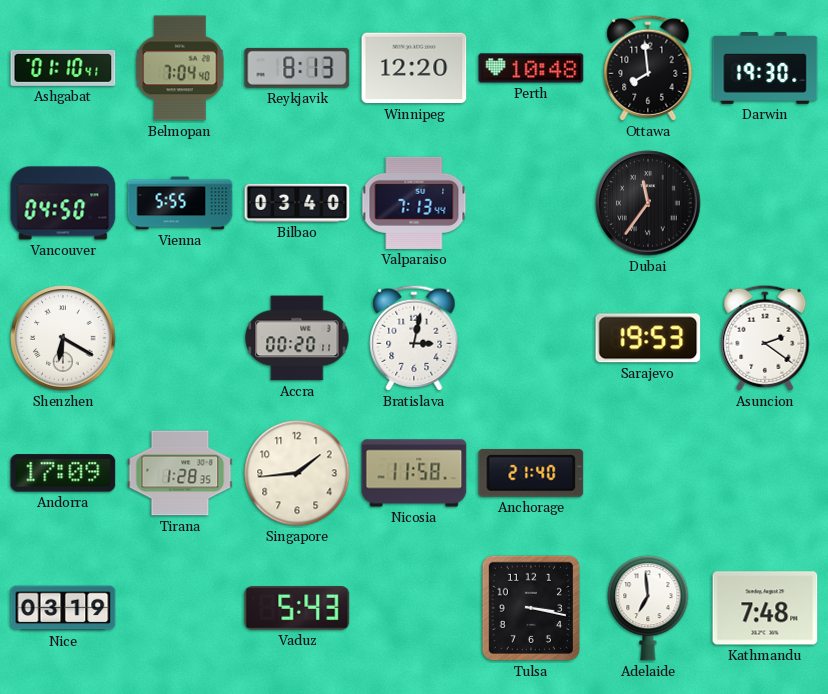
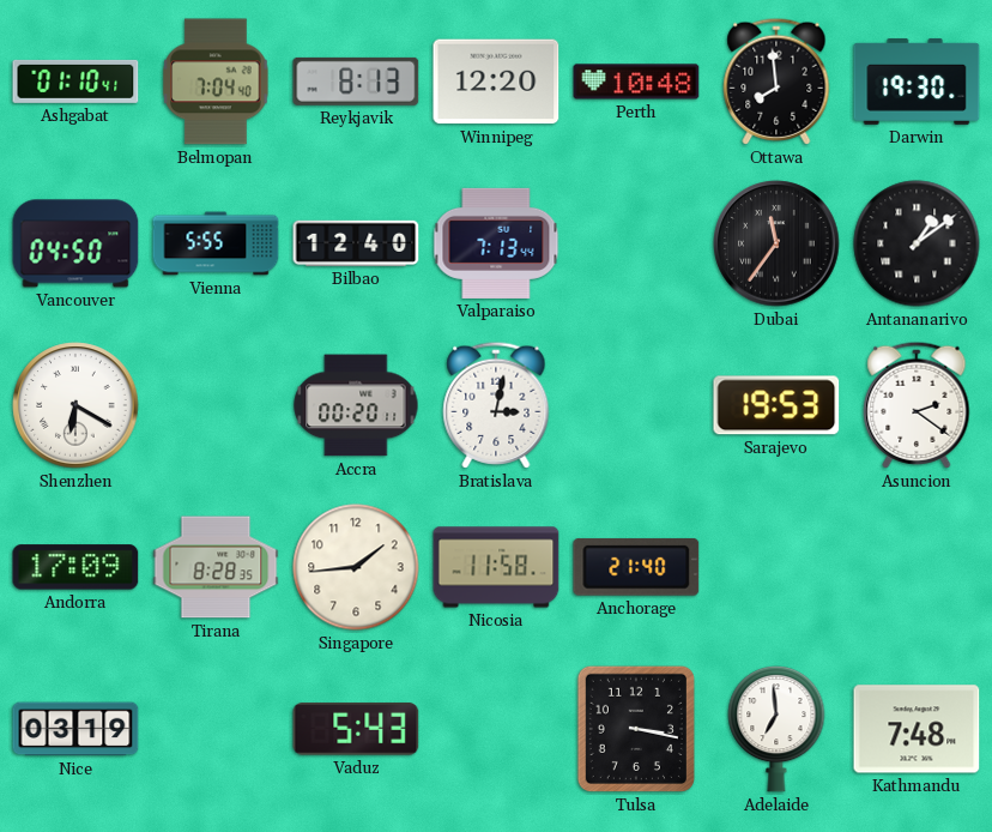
Bilbao: 03:40 -> 12:40
Antananarivo: none -> 1:09
Tirana: 1:28 -> 8:28
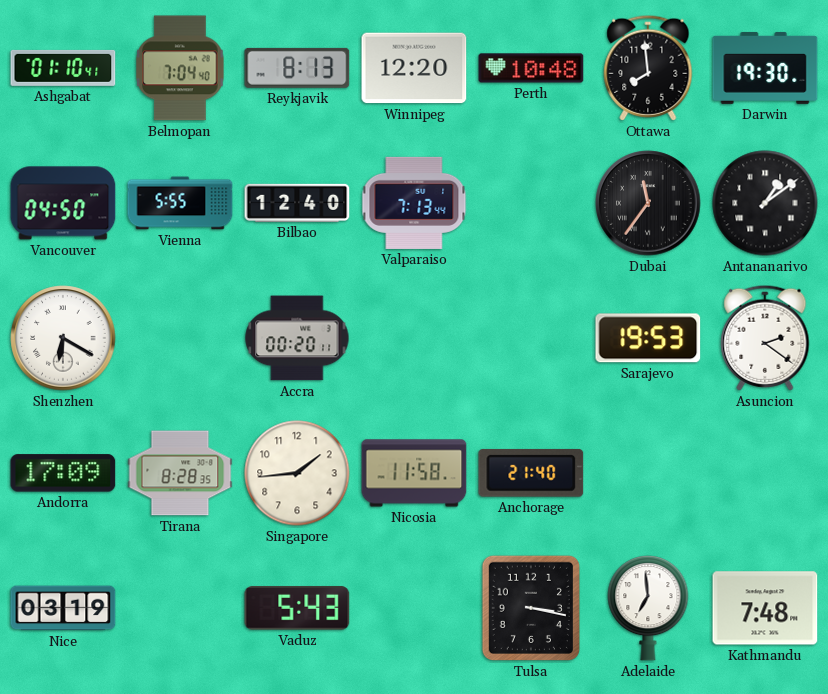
Bratislava: 3:02 -> none
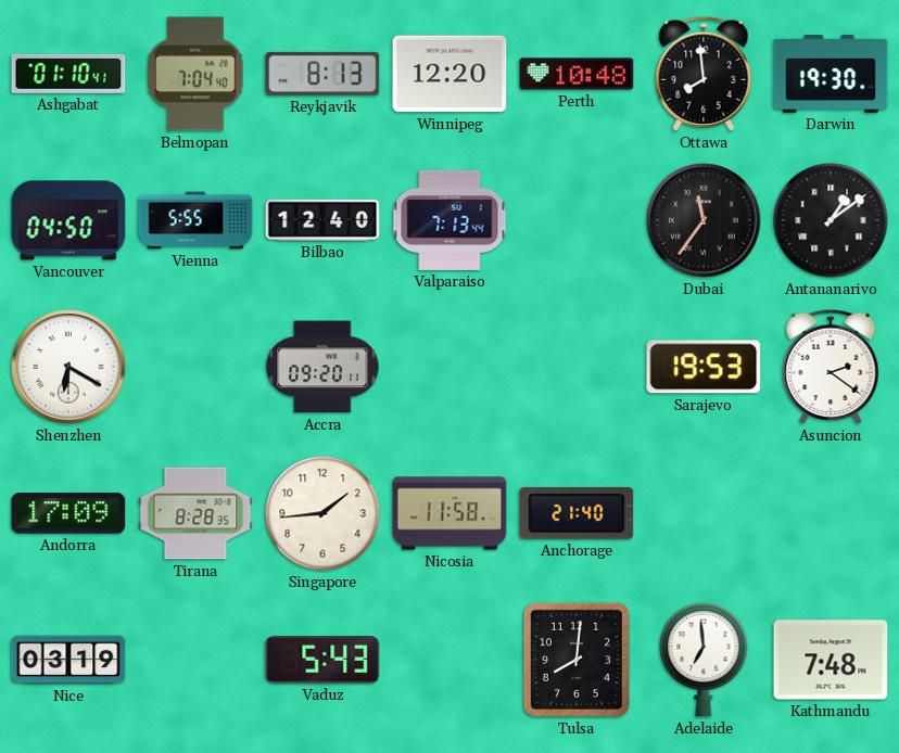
Accra: 00:20 -> 09:20
Tulsa: 3:17 -> 8:01
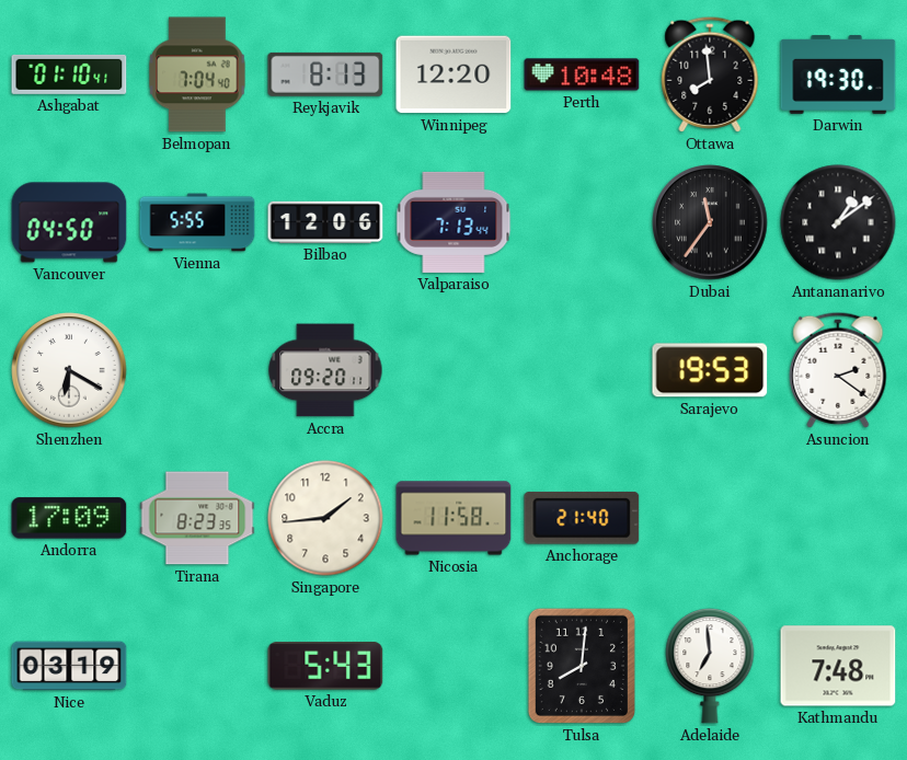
Bilbao: 12:40 -> 12:06
Tirana: 8:28 -> 8:23
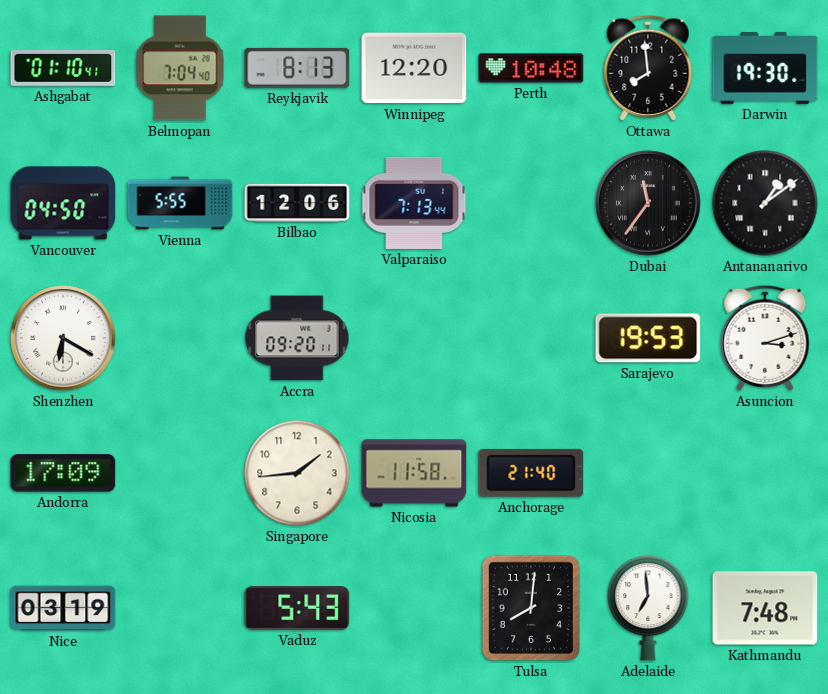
Asuncion: 2:21 -> 3:12
Tirana: 8:23 -> none
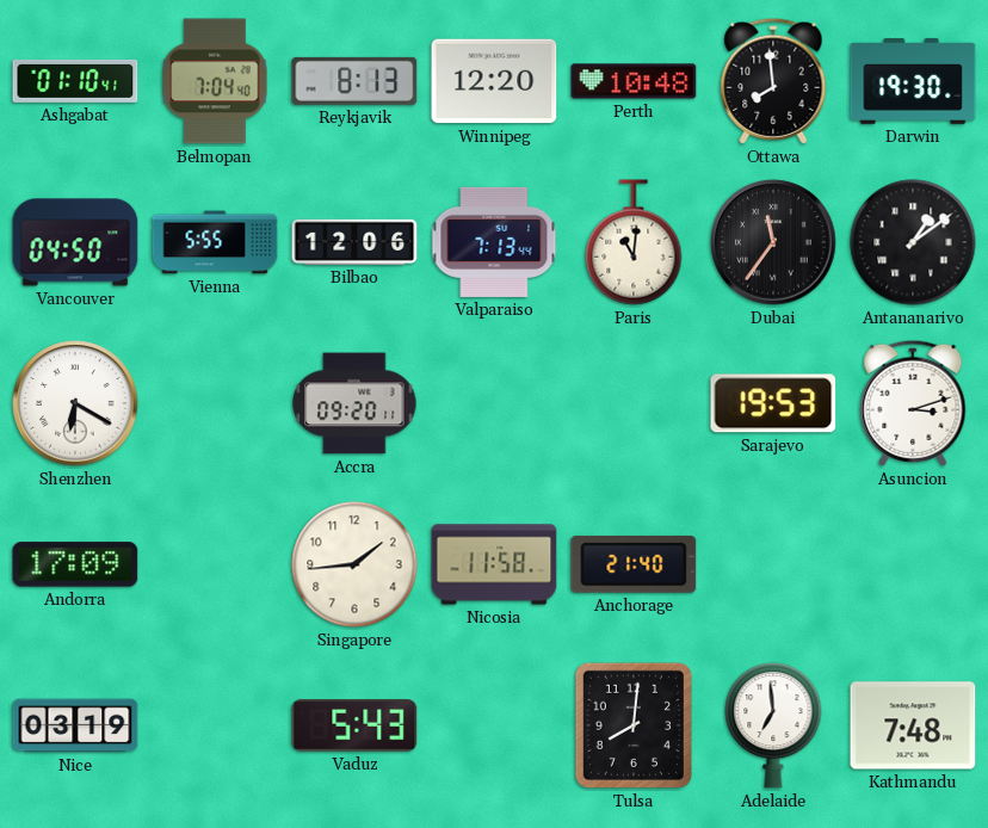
Paris: none -> 11:01
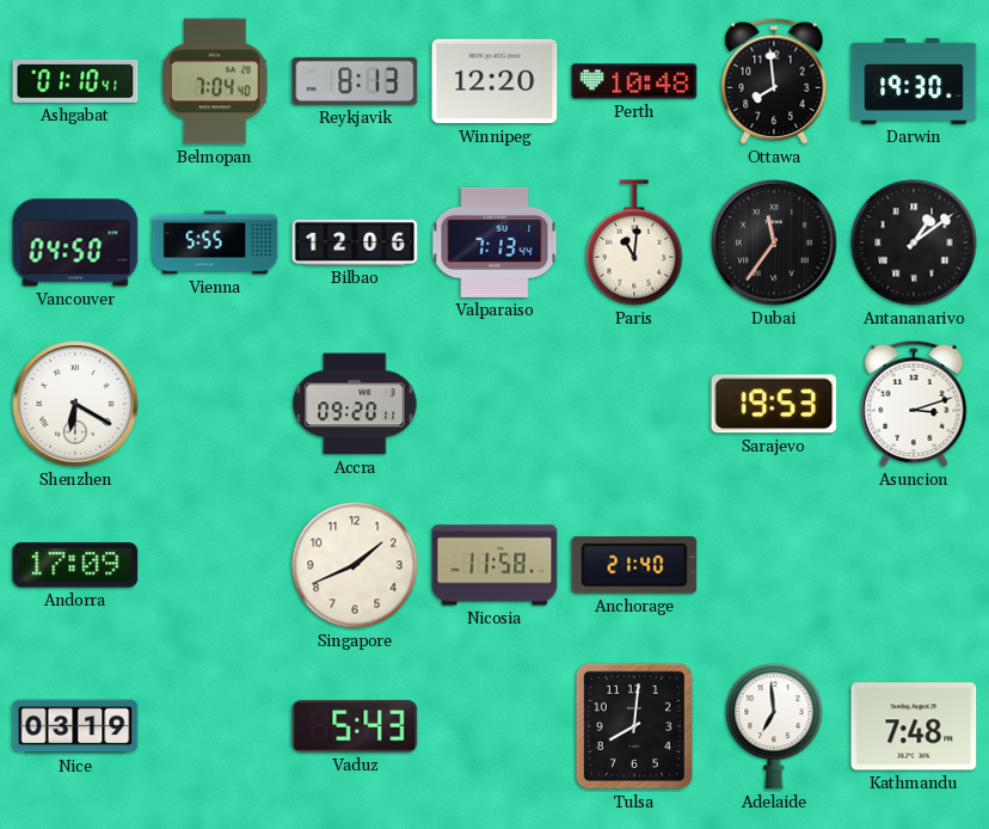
Singapore: 1:44 -> 1:41
